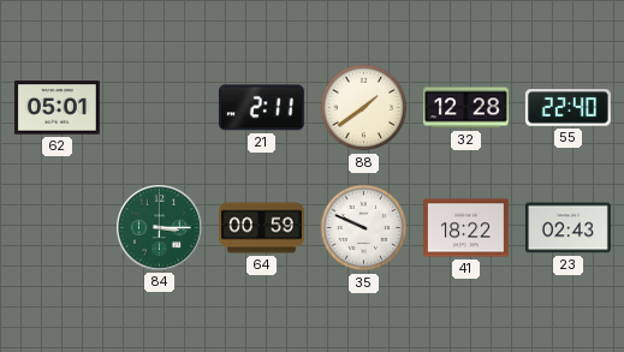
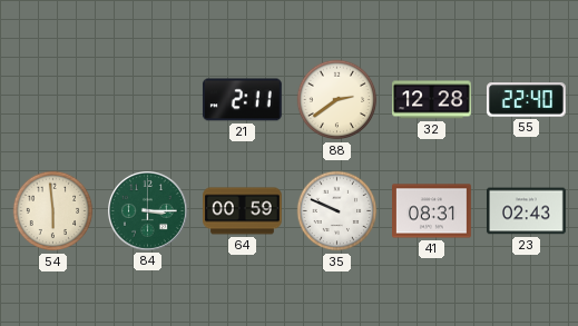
62: 05:01 -> none
88: 1:39 -> 2:39
54: none -> 5:59
41: 18:22 -> 08:31
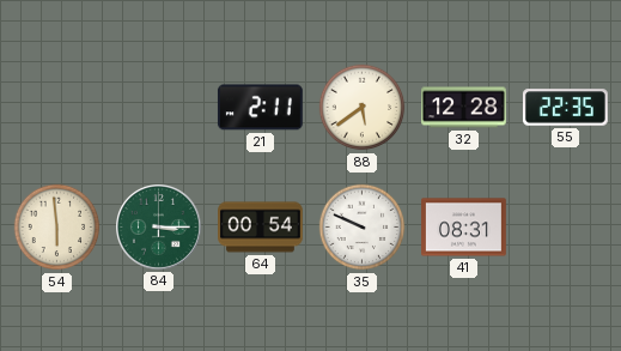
88: 2:39 -> 5:39
55: 22:40 -> 22:35
64: 00:59 -> 00:54
23: 02:43 -> none
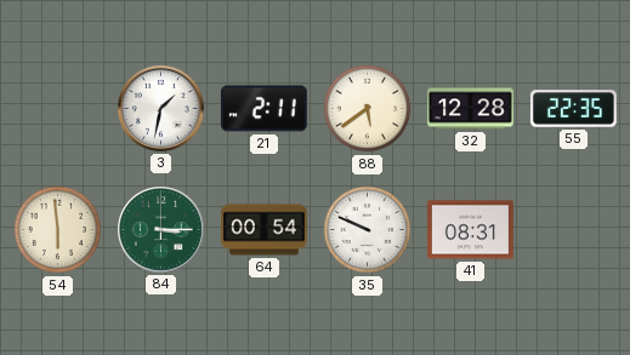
3: none -> 1:32
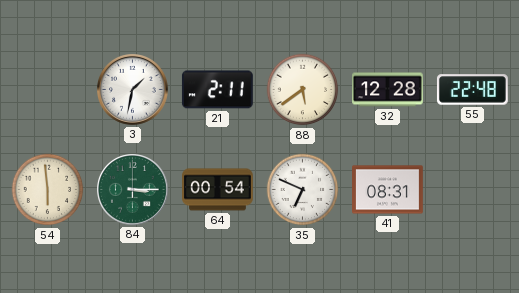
55: 22:35 -> 22:48
35: 9:49 -> 6:49
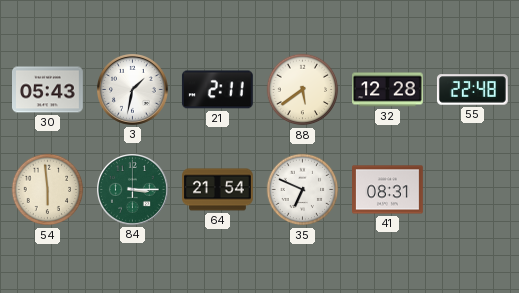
30: none -> 05:43
64: 00:54 -> 21:54
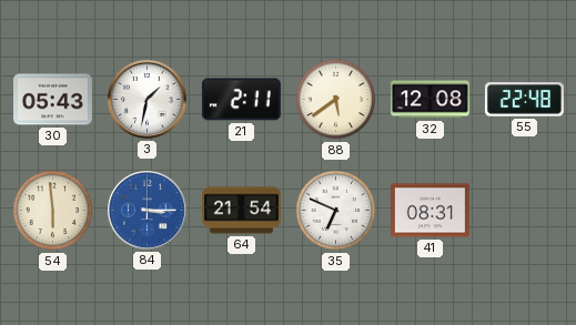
32: 12:28 -> 12:08
84 dial: green -> blue
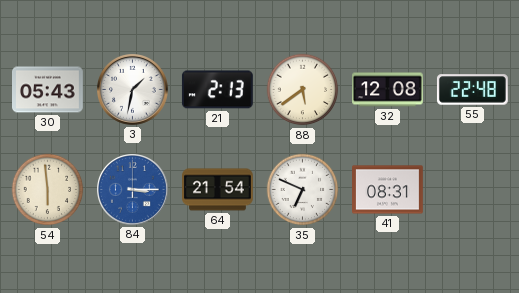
21: 2:11 -> 2:13
